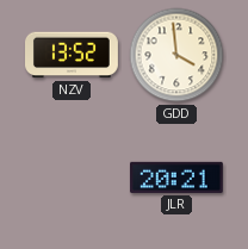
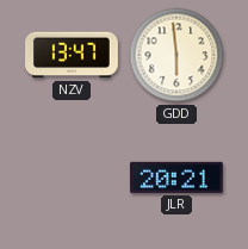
NZV: 13:52 -> 13:47
GDD: 3:59 -> 5:59
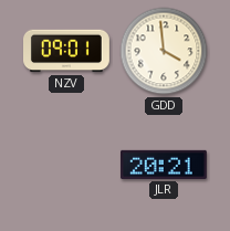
NZV: 13:47 -> 09:01
GDD: 5:59 -> 3:59
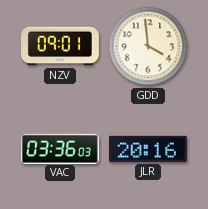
VAC: none -> 03:36
JLR: 20:21 -> 20:16
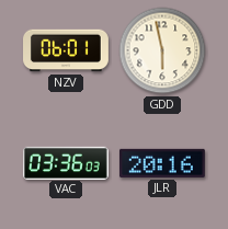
NZV: 09:01 -> 06:01
GDD: 3:59 -> 5:58
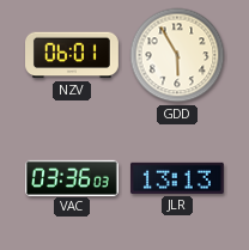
GDD: 5:58 -> 5:55
JLR: 20:16 -> 13:13
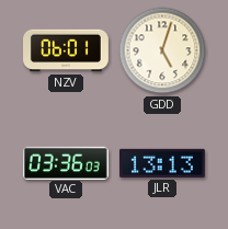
GDD: 5:55 -> 5:03
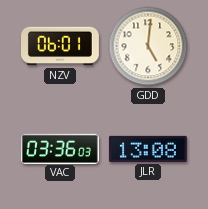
GDD: 5:03 -> 5:01
JLR: 13:13 -> 13:08
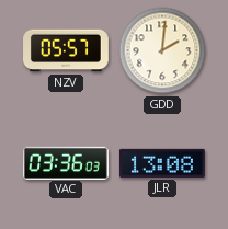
NZV: 06:01 -> 05:57
GDD: 5:01 -> 2:01
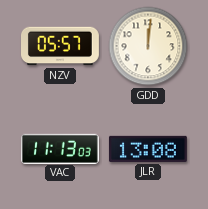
GDD: 2:01 -> 12:01
VAC: 03:36 -> 11:13
